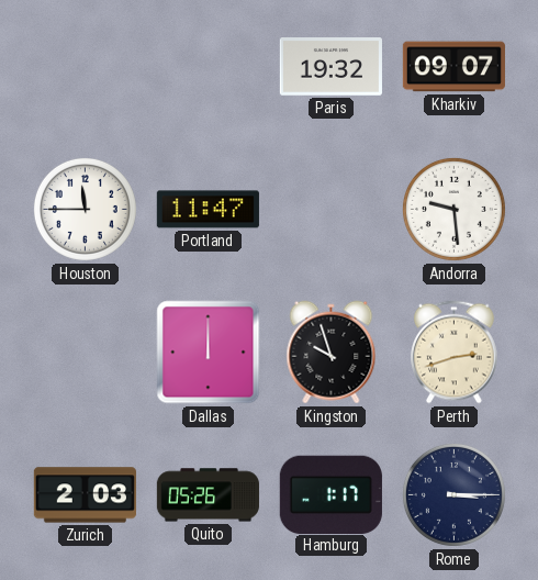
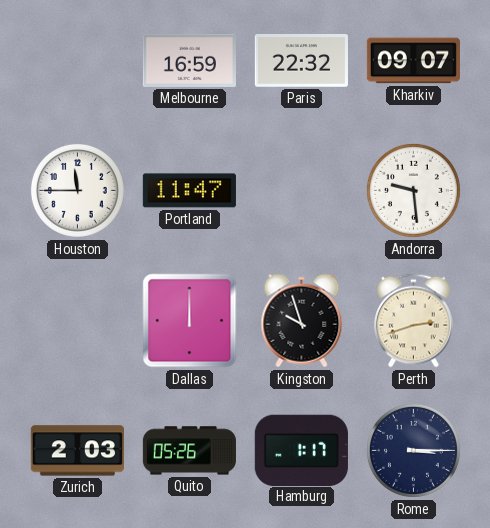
Melbourne: none -> 16:59
Paris: 19:32 -> 22:32
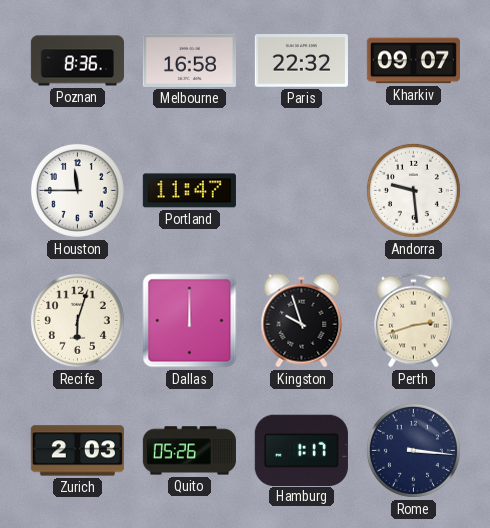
Poznan: none -> 8:36
Melbourne: 16:59 -> 16:58
Recife: none -> 6:03
Rome: 3:15 -> 3:16
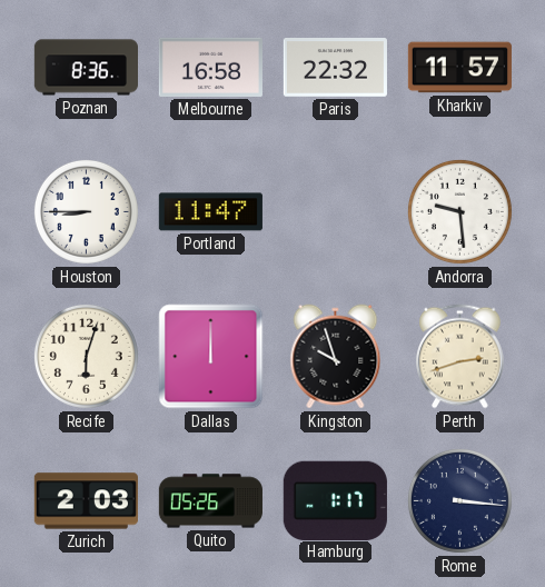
Kharkiv: 09:07 -> 11:57
Houston: 11:45 -> 8:45
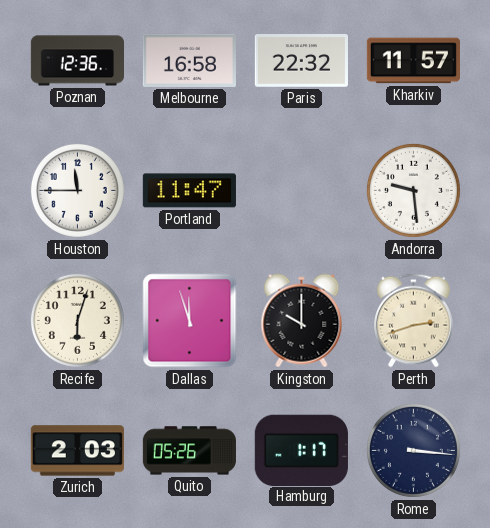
Poznan: 8:36 -> 12:36
Houston: 8:45 -> 11:45
Dallas: 12:00 -> 11:57
Kingston: 9:57 -> 10:00
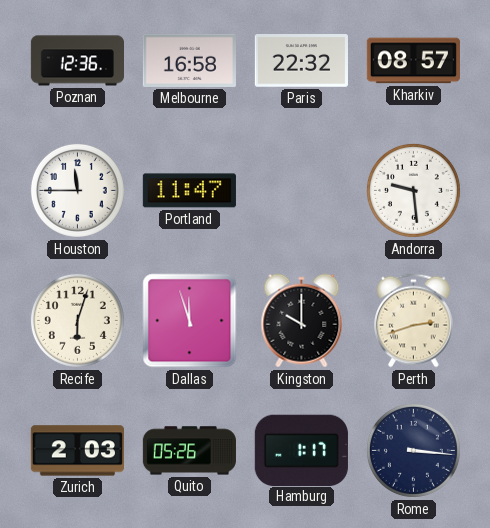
Kharkiv: 11:57 -> 08:57
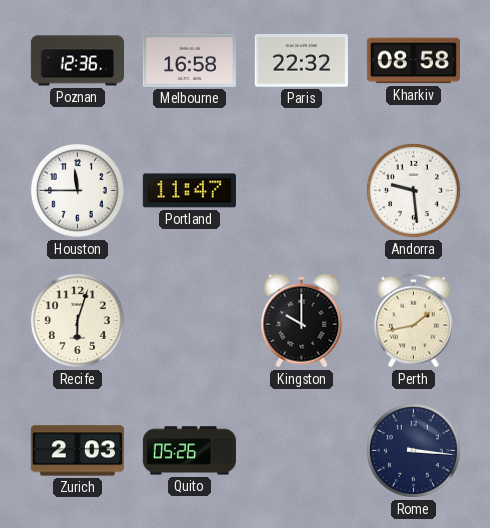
Kharkiv: 08:57 -> 08:58
Dallas: 11:57 -> none
Perth: 2:42 -> 1:43
Hamburg: 1:17 -> none
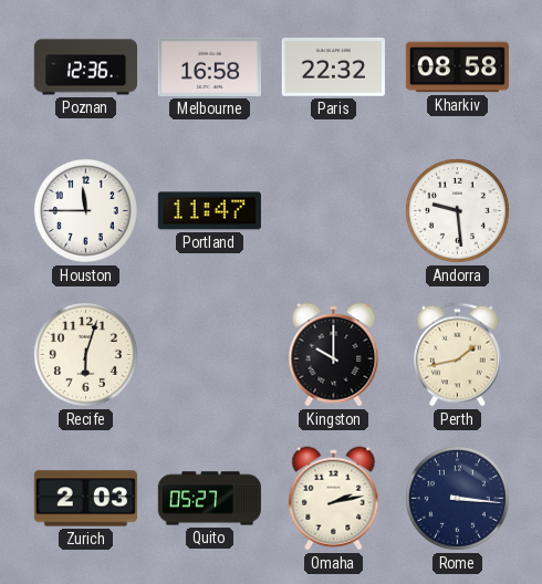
Quito: 05:26 -> 05:27
Omaha: none -> 2:13
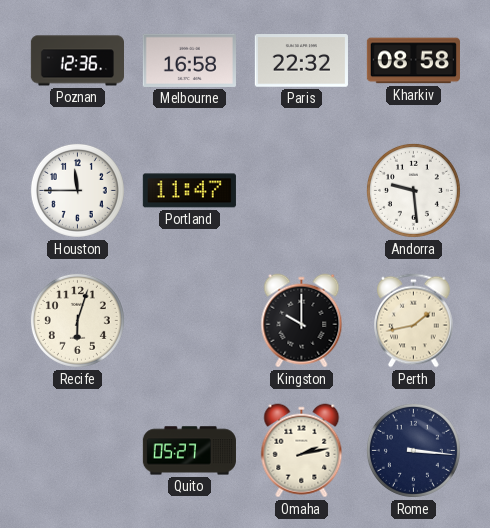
Zurich: 2:03 -> none
